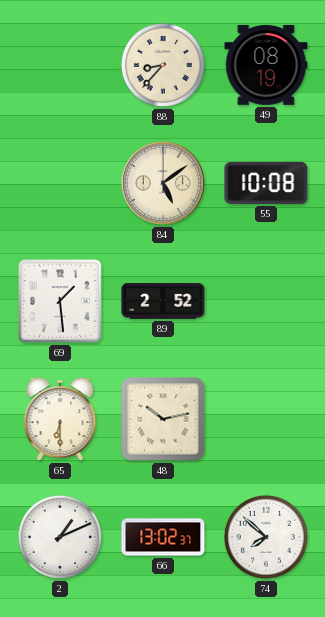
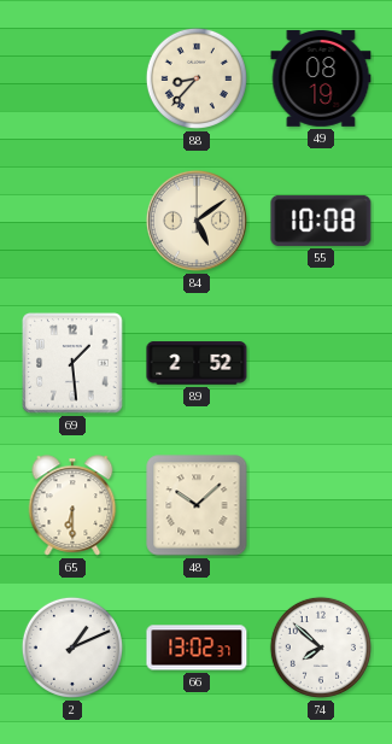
48: 10:13 -> 10:08
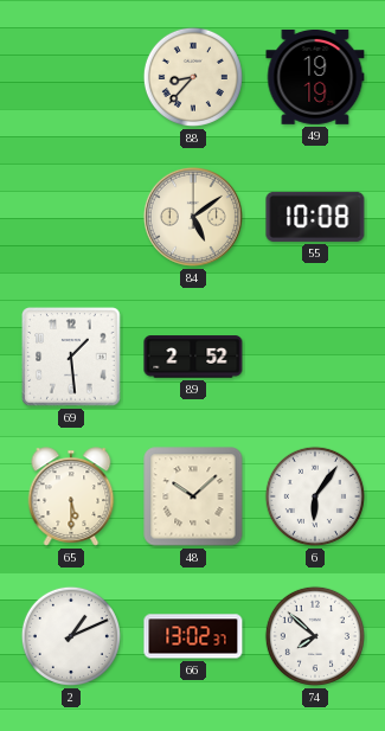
49: 08:19 -> 19:19
65: 6:30 -> 5:30
6: none -> 6:06
